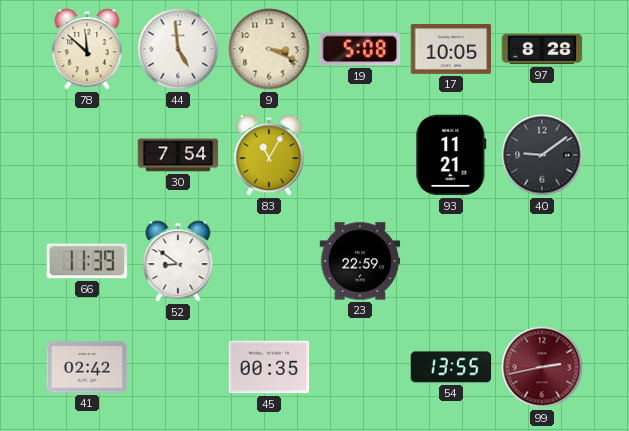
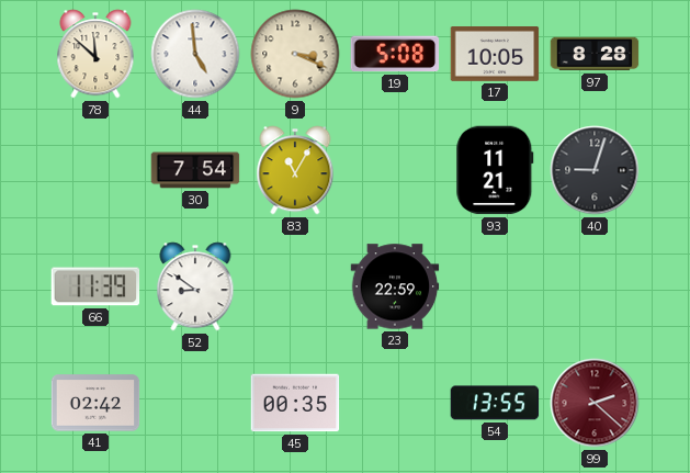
40: 9:09 -> 9:03
99: 2:43 -> 2:22
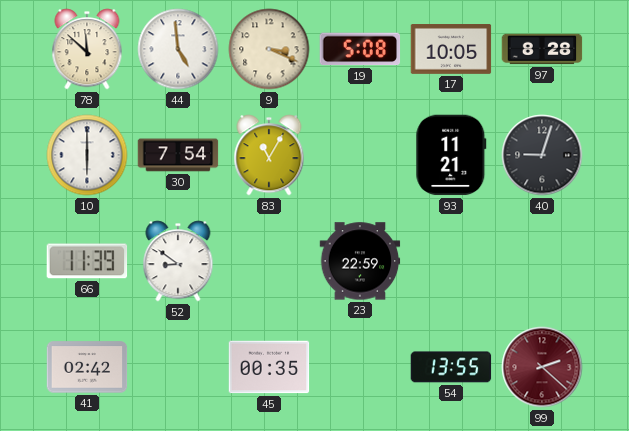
10: none -> 6:00
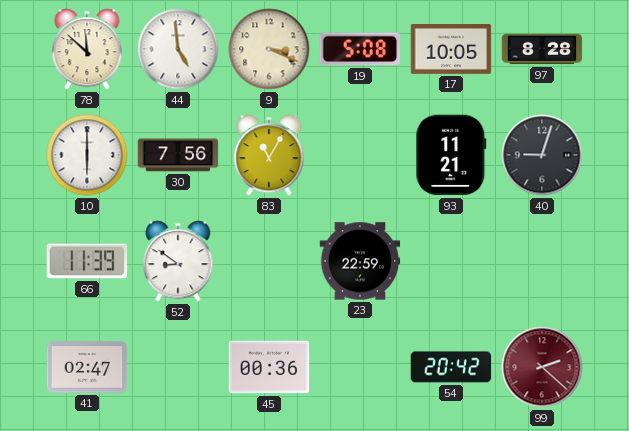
30: 7:54 -> 7:56
41: 02:42 -> 02:47
45: 00:35 -> 00:36
54: 13:55 -> 20:42
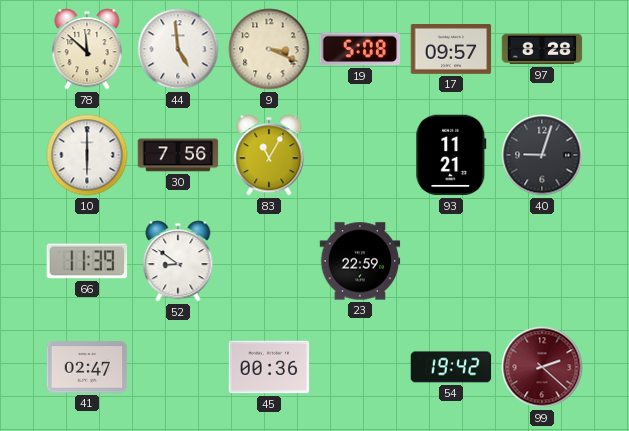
17: 10:05 -> 09:57
54: 20:42 -> 19:42
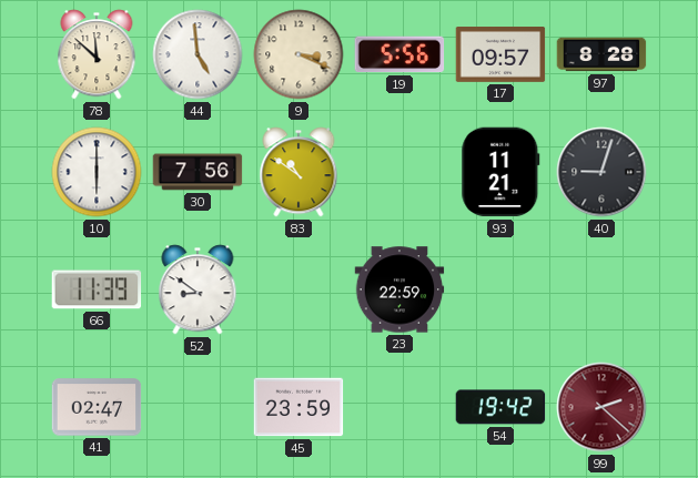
19: 5:08 -> 5:56
83: 11:05 -> 10:51
45: 00:36 -> 23:59
